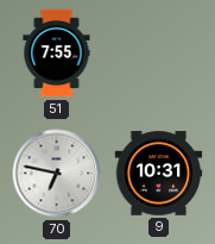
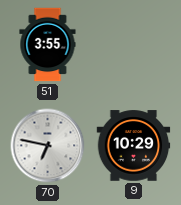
51: 7:55 -> 3:55
9: 10:31 -> 10:29
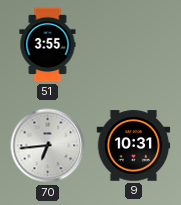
70: 6:47 -> 6:44
9: 10:29 -> 10:31
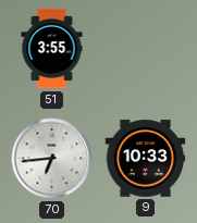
9: 10:31 -> 10:33
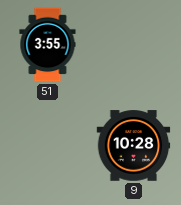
70: 6:44 -> none
9: 10:33 -> 10:28
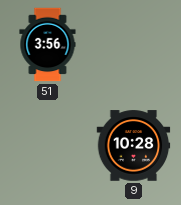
51: 3:55 -> 3:56
